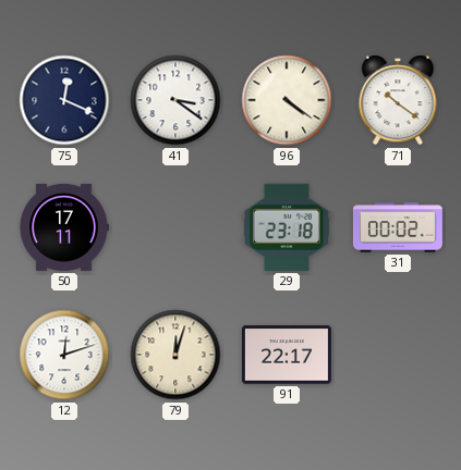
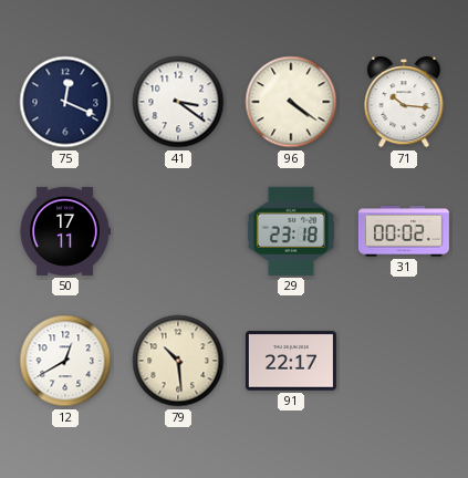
71: 10:21 -> 10:16
12: 12:12 -> 12:40
79: 12:03 -> 10:29
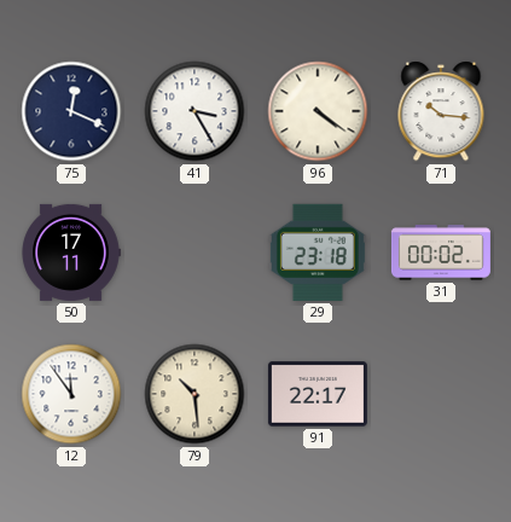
41: 3:21 -> 3:25
12: 12:40 -> 11:54
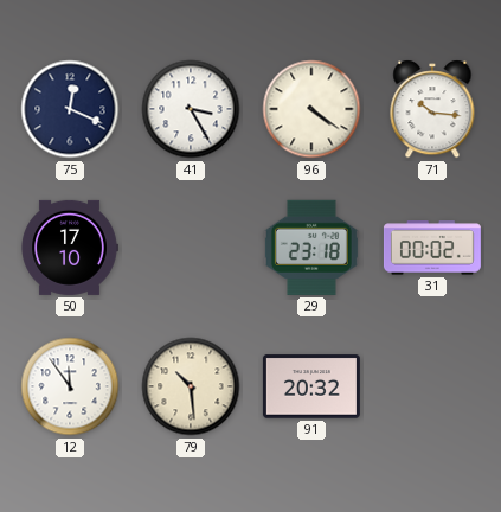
50: 17:11 -> 17:10
91: 22:17 -> 20:32
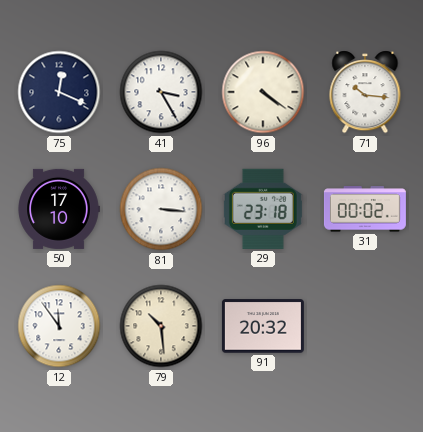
81: none -> 3:16
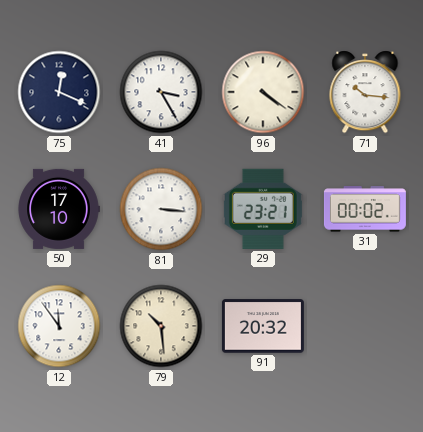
29: 23:18 -> 23:21
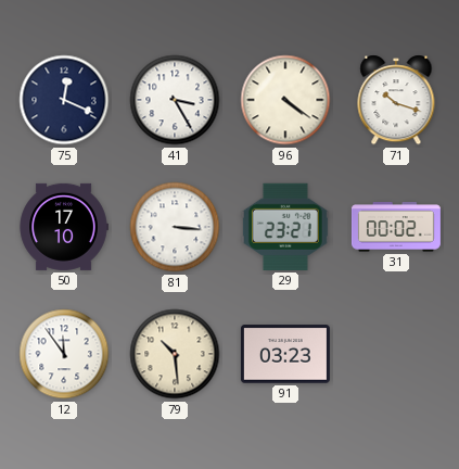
71: 10:16 -> 10:18
91: 20:32 -> 03:23
